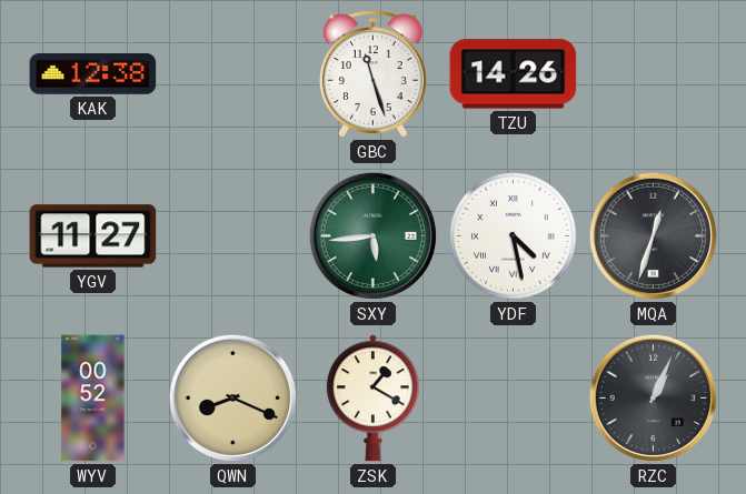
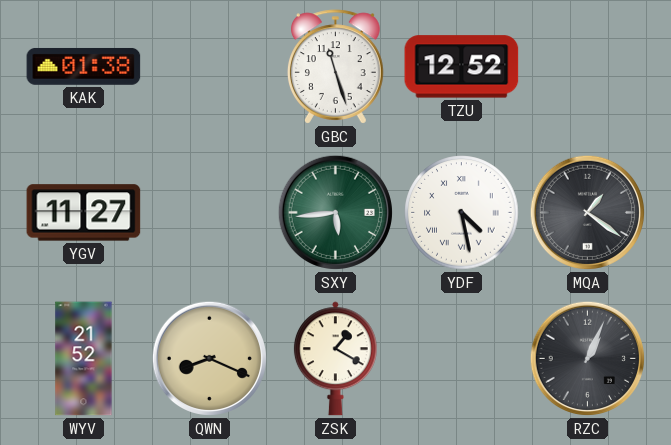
KAK: 12:38 -> 01:38
TZU: 14:26 -> 12:52
MQA: 12:33 -> 1:21
WYV: 00:52 -> 21:52
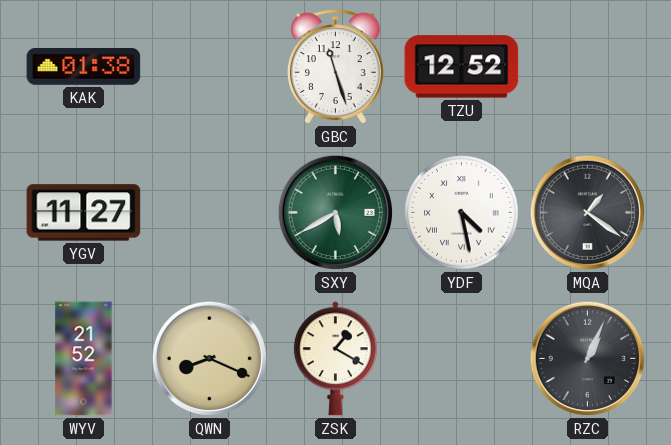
SXY: 5:44 -> 5:40
